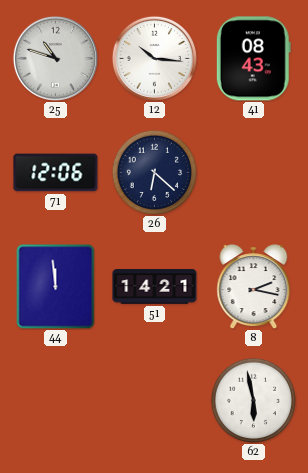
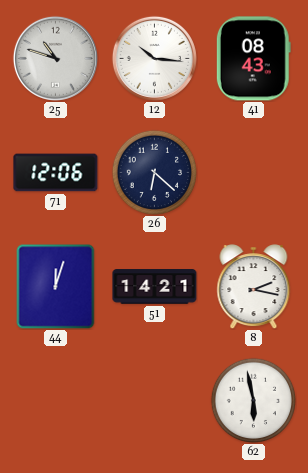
44: 11:59 -> 12:03
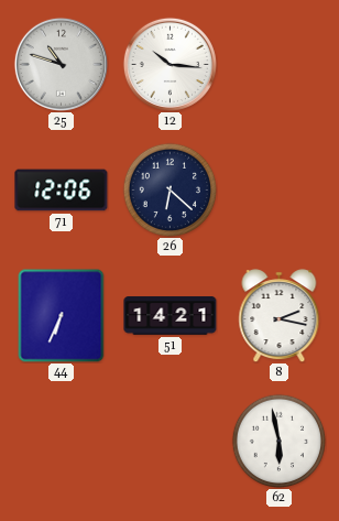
41: 08:43 -> none
44: 12:03 -> 6:34
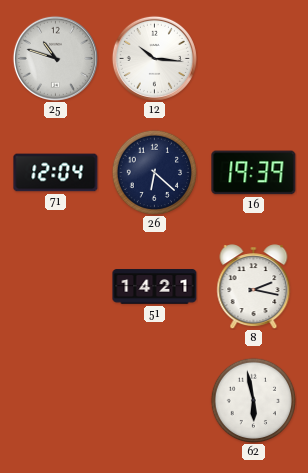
71: 12:06 -> 12:04
16: none -> 19:39
44: 6:34 -> none
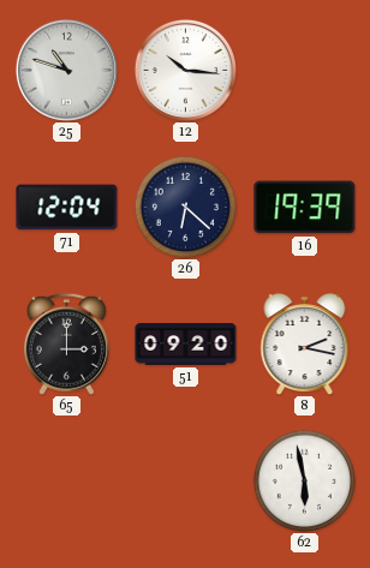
65: none -> 3:00
51: 14:21 -> 09:20
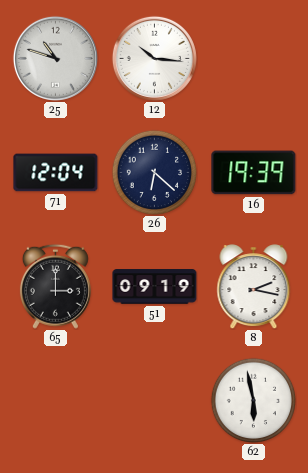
51: 09:20 -> 09:19
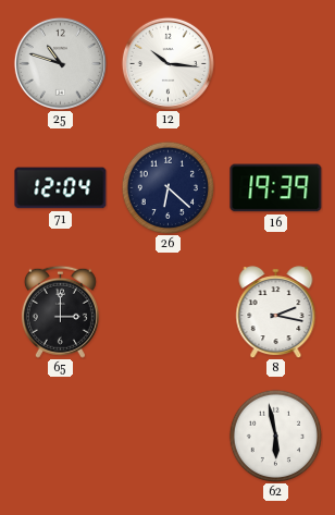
51: 09:19 -> none
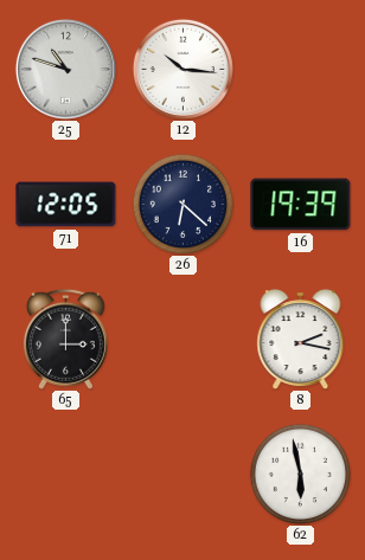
71: 12:04 -> 12:05
